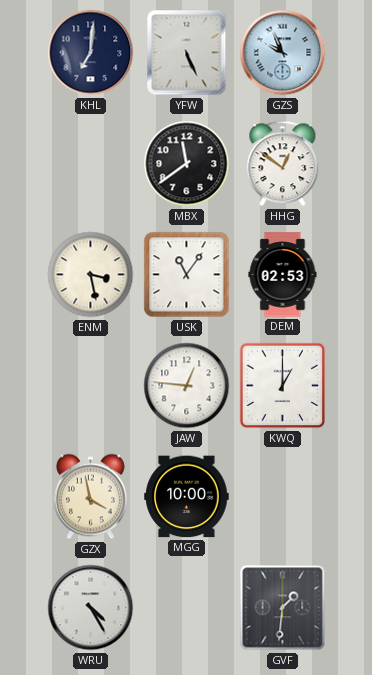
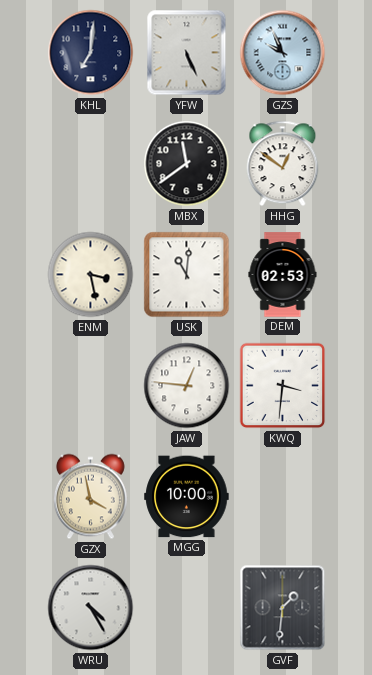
USK: 11:06 -> 11:01
KWQ: 1:00 -> 3:31
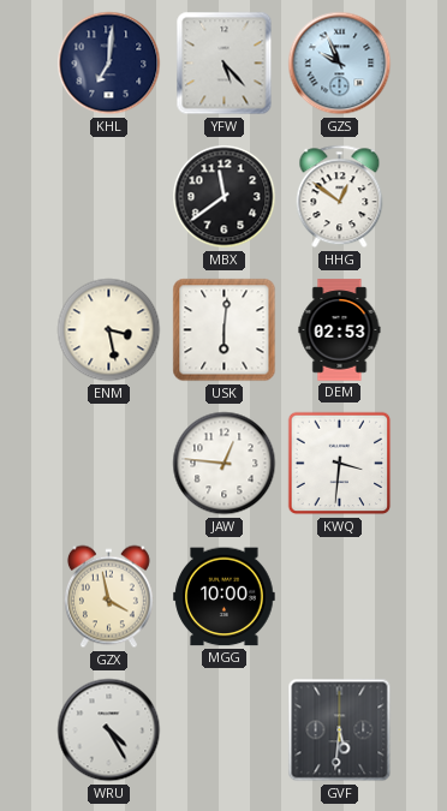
YFW: 5:26 -> 5:23
USK: 11:01 -> 6:01
GVF: 1:31 -> 5:31
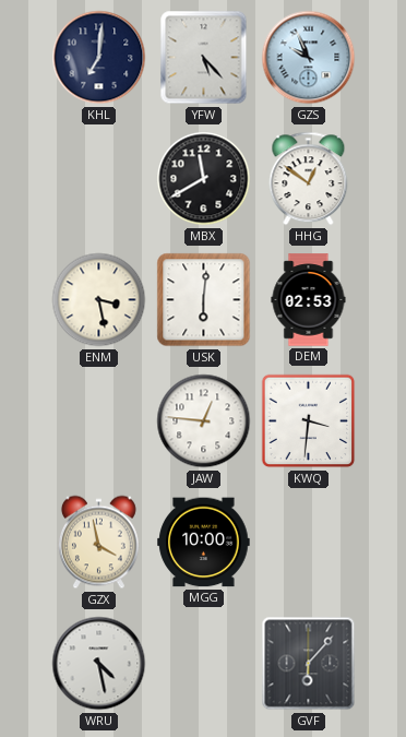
MBX: 11:39 -> 11:40
WRU: 4:25 -> 4:28
GVF: 5:31 -> 6:07
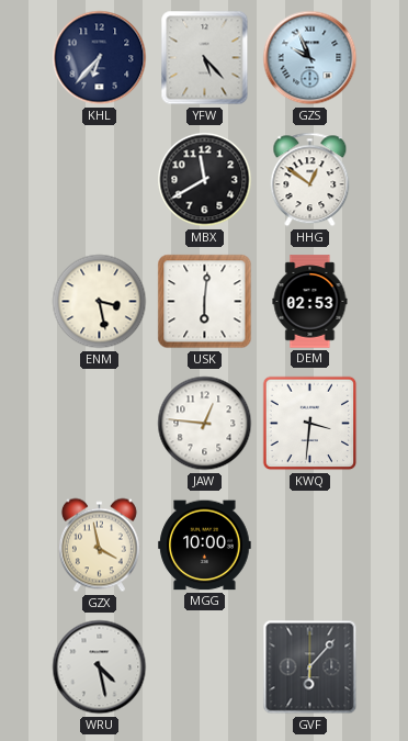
KHL: 7:01 -> 6:37
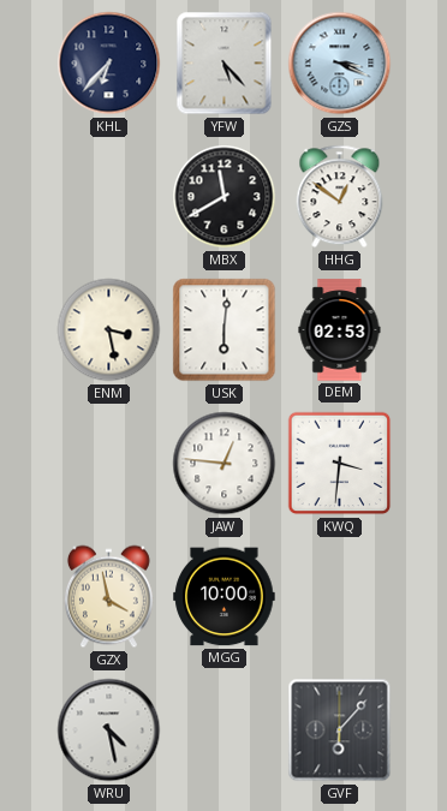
GZS: 9:56 -> 3:19
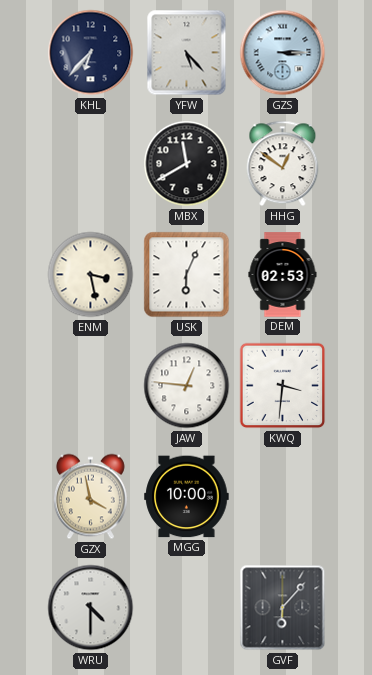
GZS: 3:19 -> 3:15
USK: 6:01 -> 6:04
WRU: 4:28 -> 4:30
